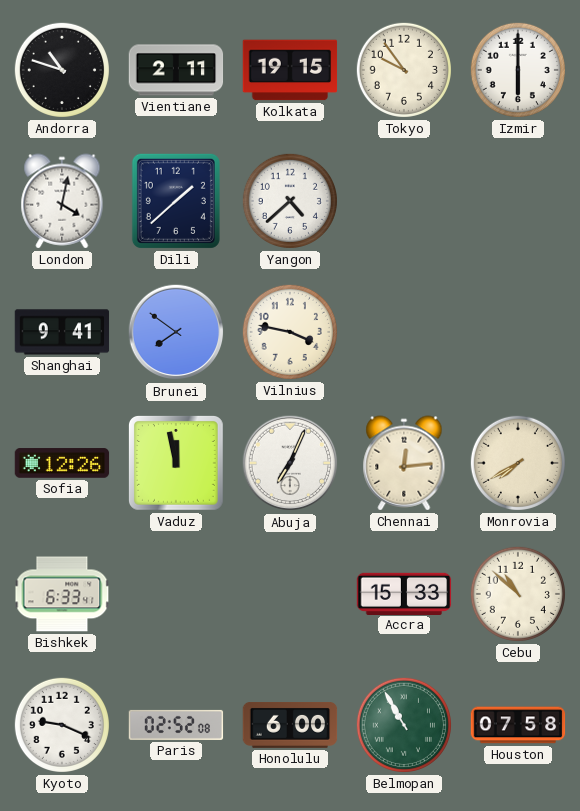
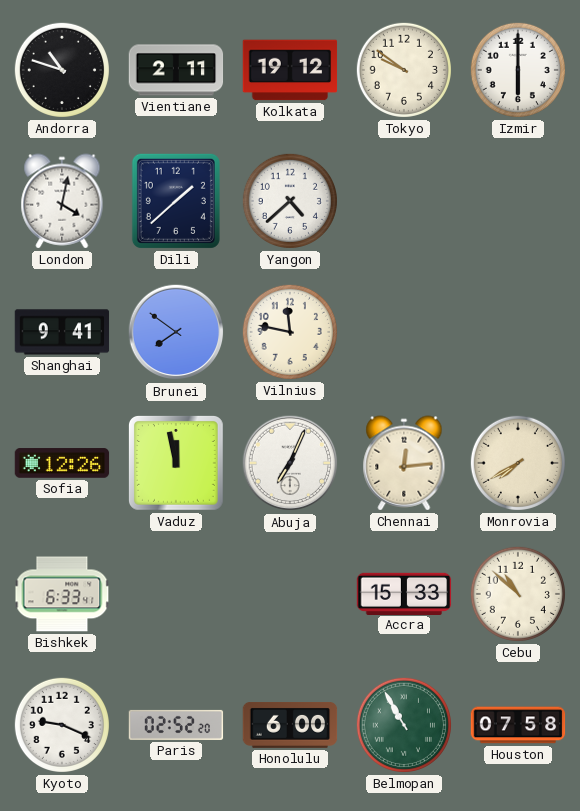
Kolkata: 19:15 -> 19:12
Tokyo: 9:54 -> 9:51
Vilnius: 3:47 -> 11:47
Paris: 02:52:08 -> 02:52:20
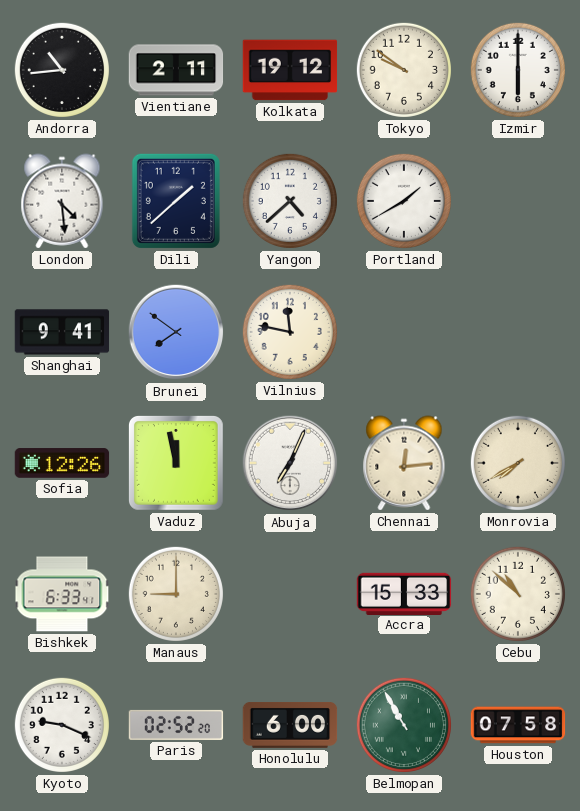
Andorra: 10:48 -> 10:44
London: 4:02 -> 4:29
Portland: none -> 1:40
Manaus: none -> 9:00
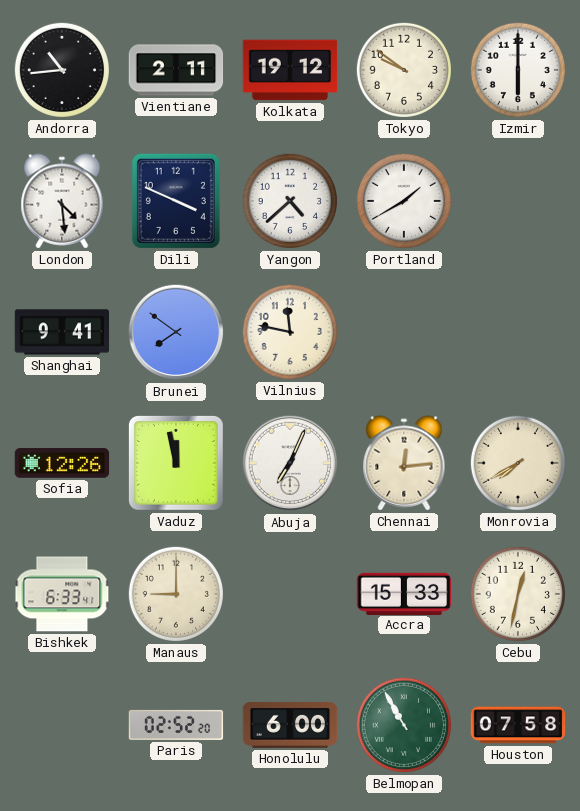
Dili: 1:38 -> 3:49
Cebu: 10:52 -> 12:32
Kyoto: 9:19 -> none
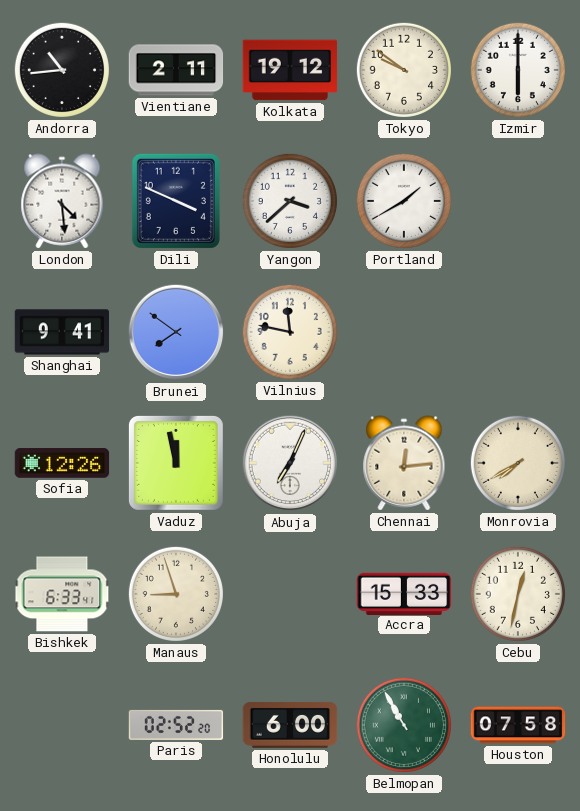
Yangon: 4:38 -> 3:38
Manaus: 9:00 -> 8:57
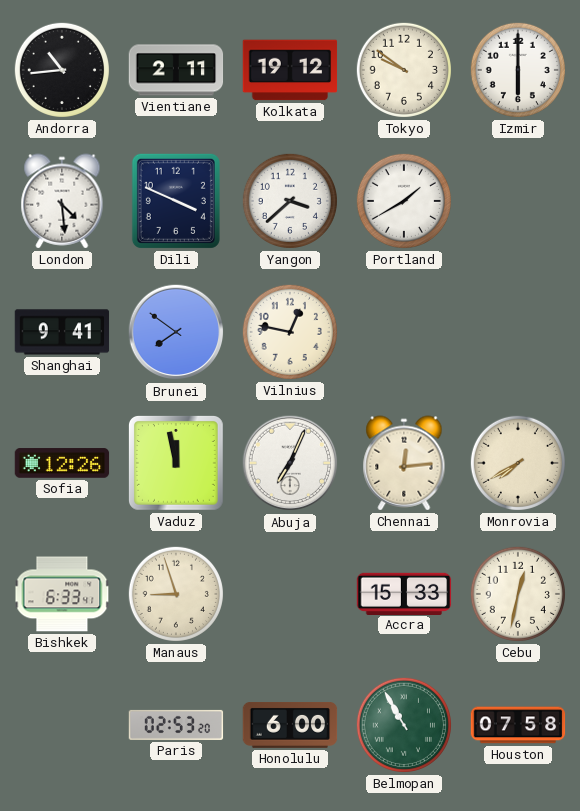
Vilnius: 11:47 -> 12:47
Paris: 02:52 -> 02:53
